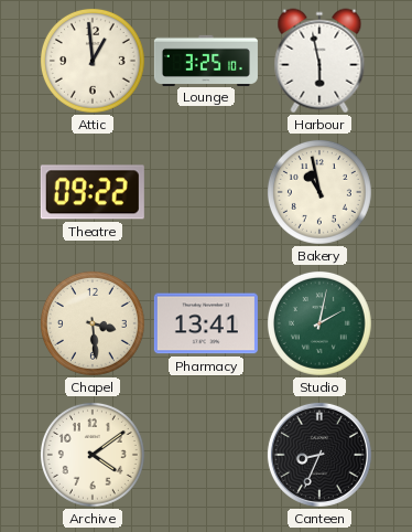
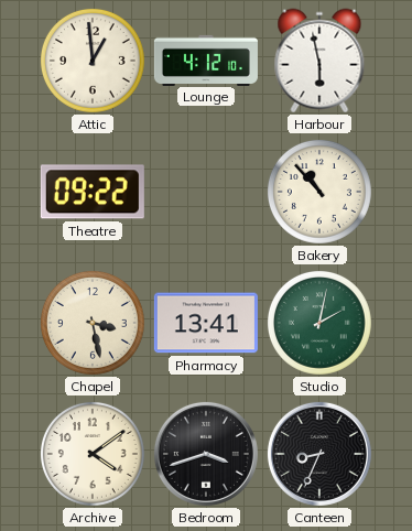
Lounge: 3:25 -> 4:12
Bakery: 10:58 -> 10:53
Chapel: 3:29 -> 3:28
Bedroom: none -> 3:42
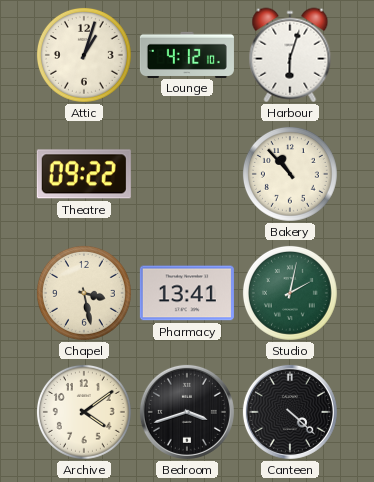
Attic: 12:59 -> 1:03
Harbour: 5:58 -> 6:03
Canteen: 8:34 -> 4:22
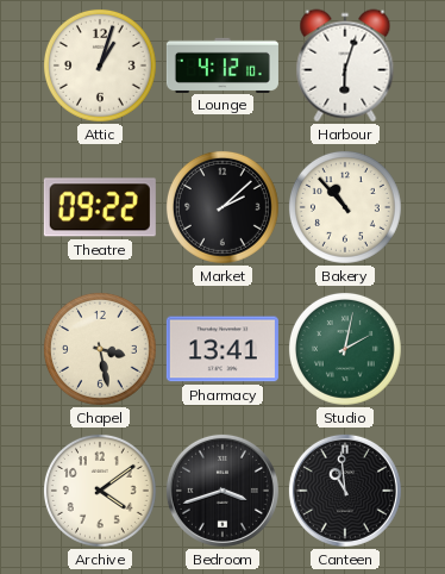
Market: none -> 2:08
Canteen: 4:22 -> 10:59
